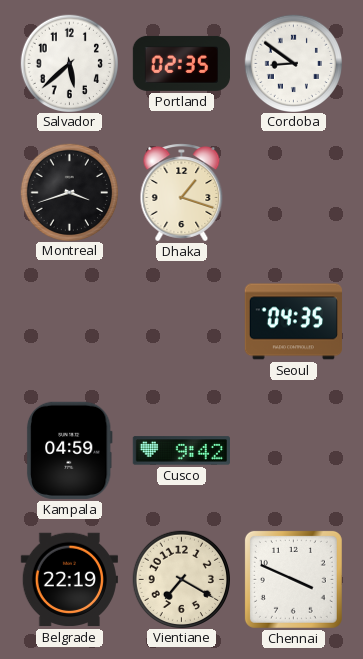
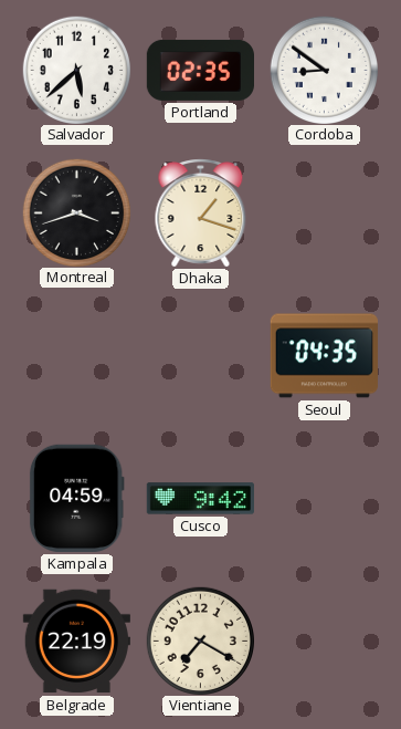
Chennai: 3:49 -> none
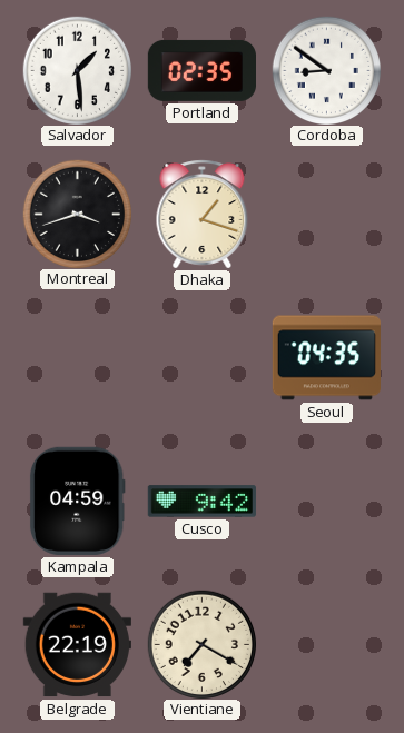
Salvador: 5:38 -> 1:29
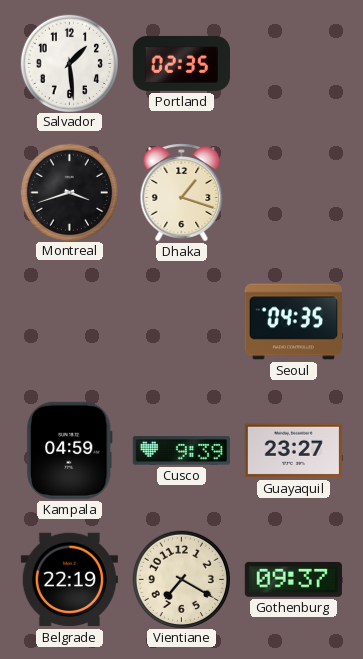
Cordoba: 8:51 -> none
Cusco: 9:42 -> 9:39
Guayaquil: none -> 23:27
Gothenburg: none -> 09:37
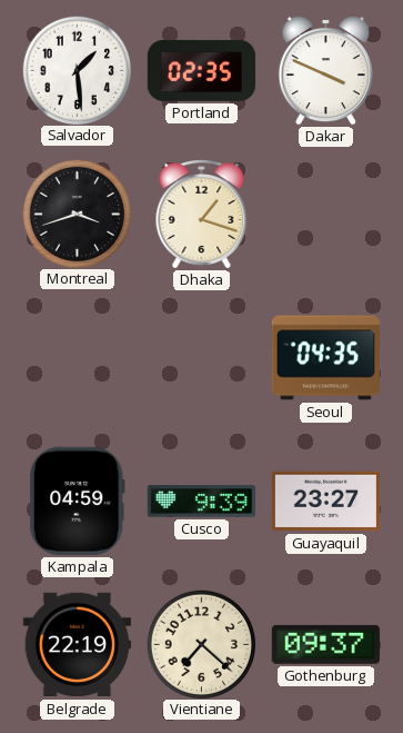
Dakar: none -> 3:49
Vientiane: 7:20 -> 7:22
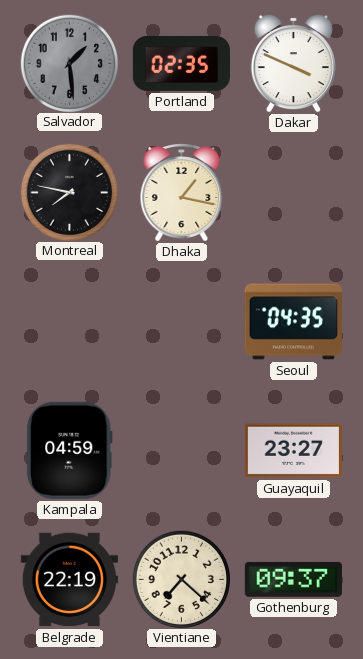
Salvador dial: white -> grey
Montreal: 3:42 -> 7:47
Dhaka: 1:18 -> 1:17
Cusco: 9:39 -> none
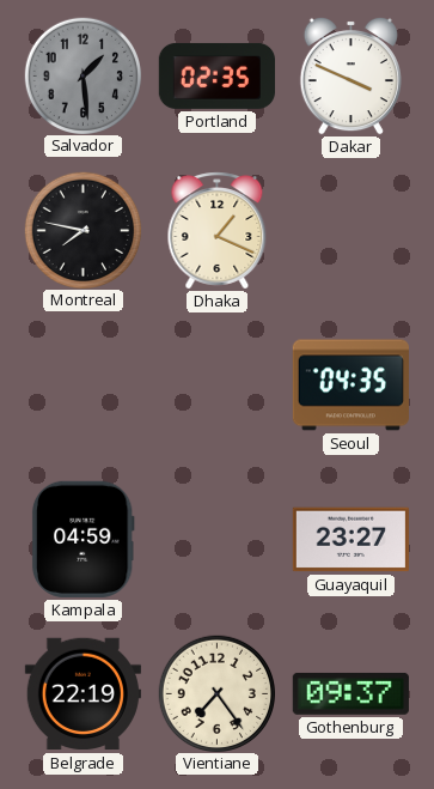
Dhaka: 1:17 -> 1:19
Vientiane: 7:22 -> 7:24
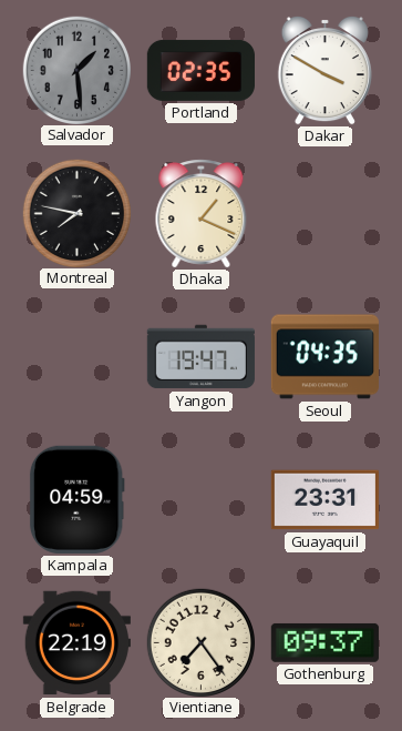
Dakar: 3:49 -> 3:50
Yangon: none -> 19:47
Guayaquil: 23:27 -> 23:31
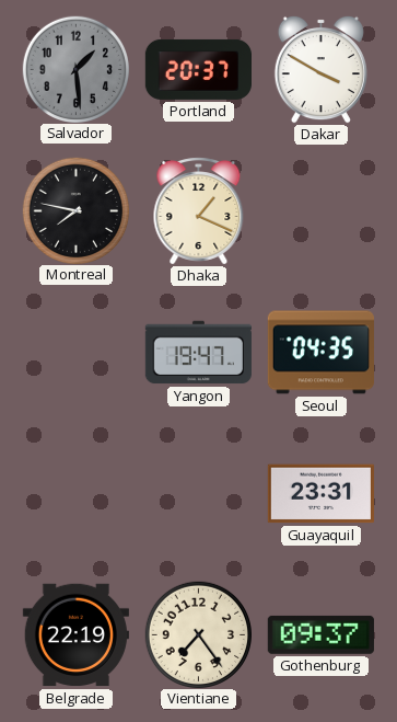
Portland: 02:35 -> 20:37
Kampala: 04:59 -> none
